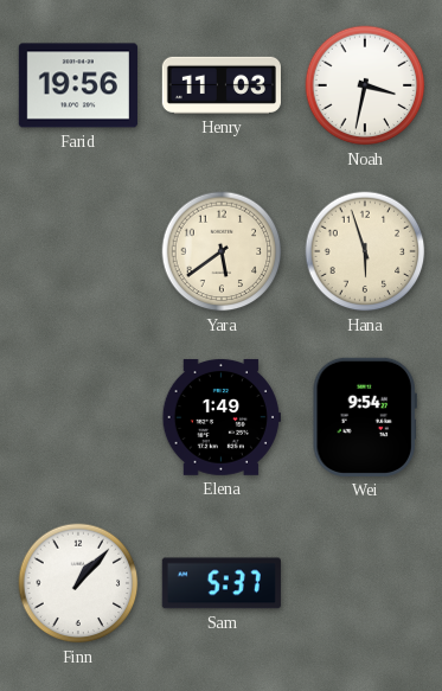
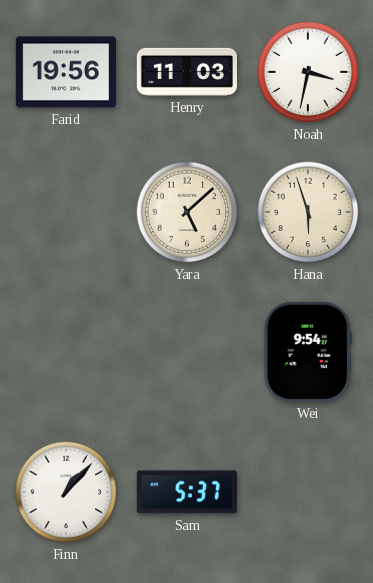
Yara: 5:39 -> 5:08
Elena: 1:49 -> none
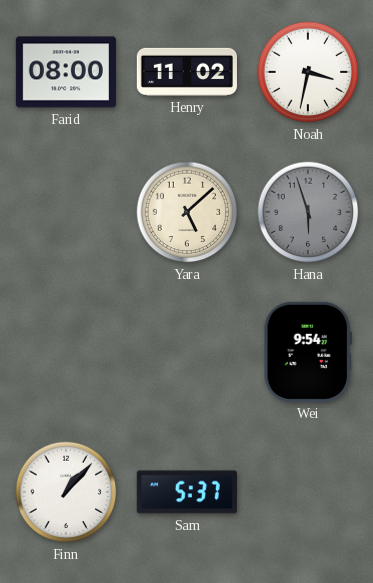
Farid: 19:56 -> 08:00
Henry: 11:03 -> 11:02
Hana dial: cream -> grey
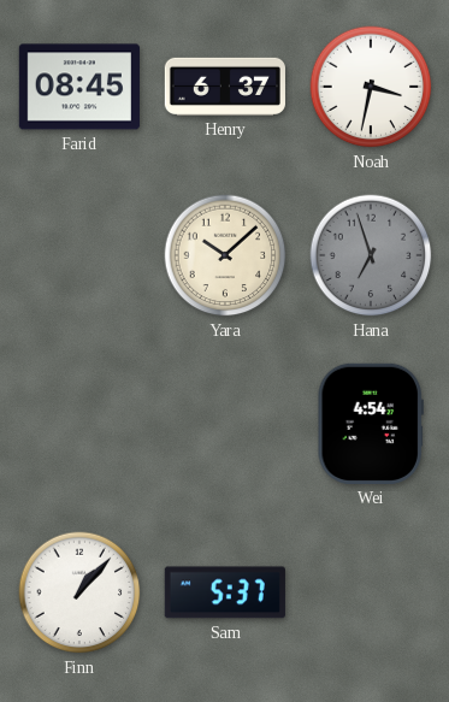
Farid: 08:00 -> 08:45
Henry: 11:02 -> 6:37
Yara: 5:08 -> 10:08
Hana: 5:57 -> 6:57
Wei: 9:54 -> 4:54
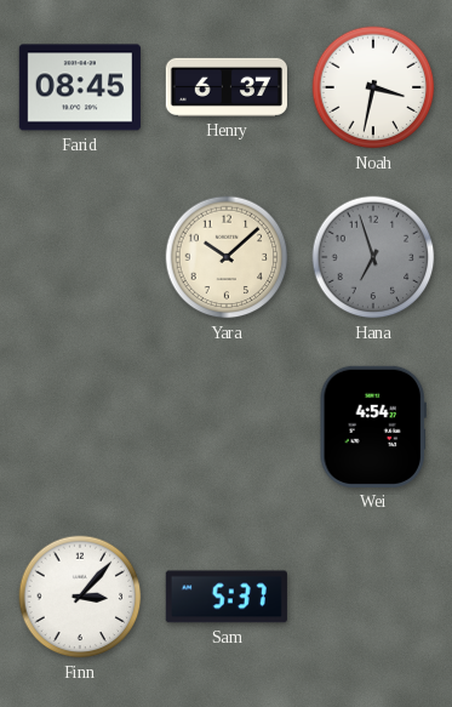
Finn: 1:07 -> 3:07
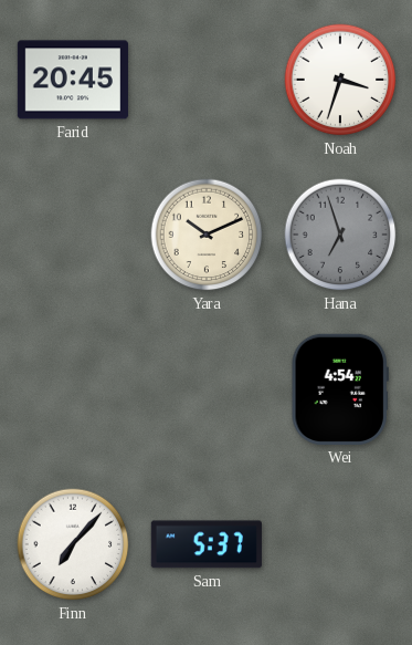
Farid: 08:45 -> 20:45
Henry: 6:37 -> none
Noah: 3:32 -> 3:33
Yara: 10:08 -> 10:11
Finn: 3:07 -> 7:07
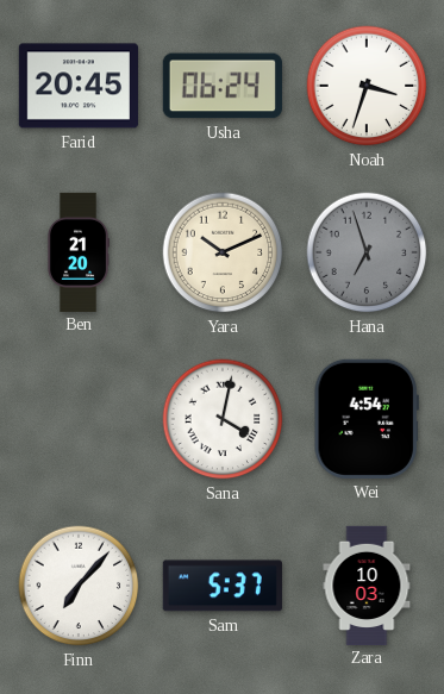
Usha: none -> 06:24
Ben: none -> 21:20
Sana: none -> 4:02
Zara: none -> 10:03
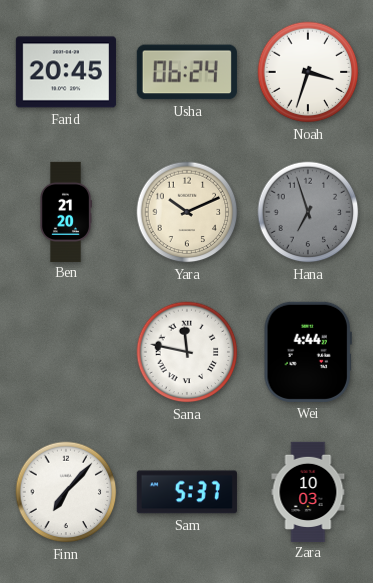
Sana: 4:02 -> 11:47
Wei: 4:54 -> 4:44
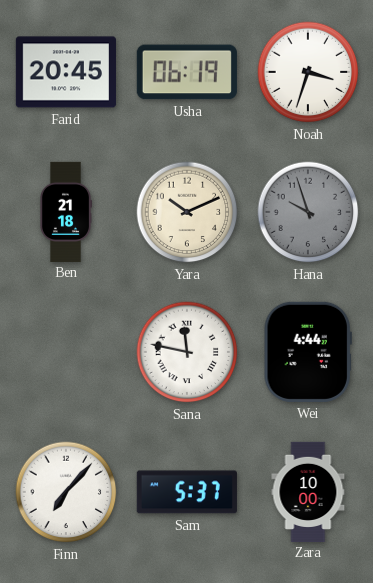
Usha: 06:24 -> 06:19
Ben: 21:20 -> 21:18
Hana: 6:57 -> 9:57
Zara: 10:03 -> 10:00
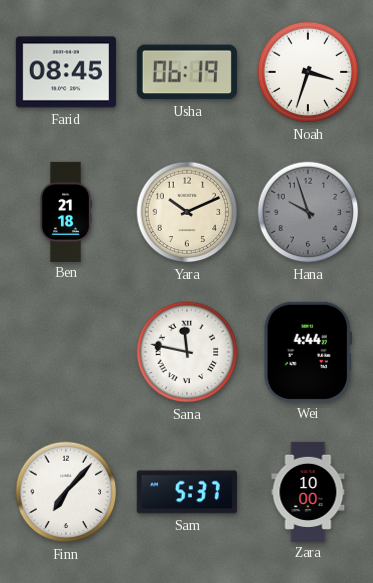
Farid: 20:45 -> 08:45
